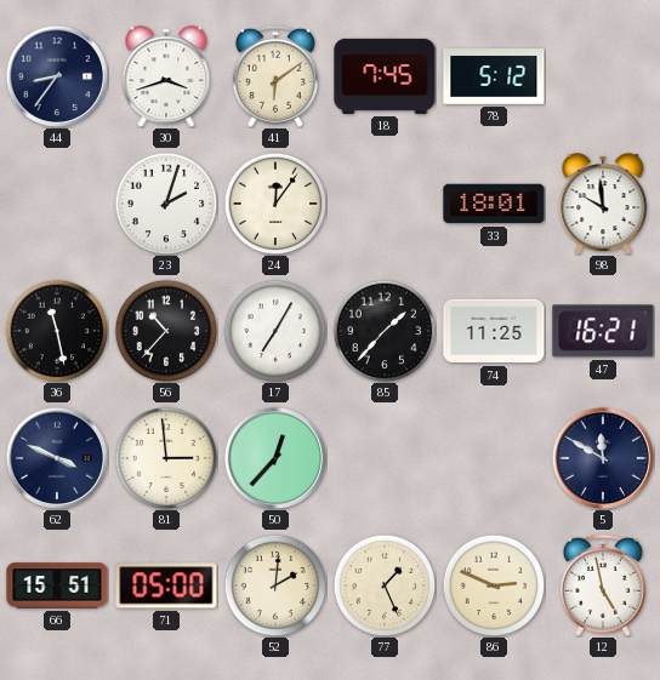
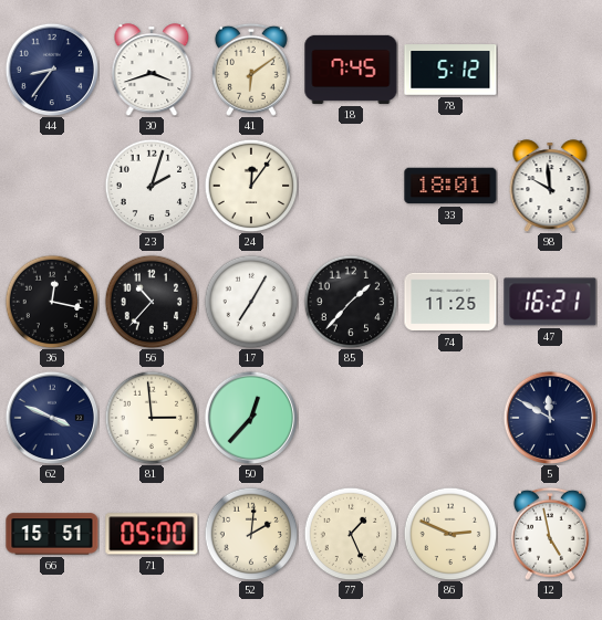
36: 11:28 -> 12:17
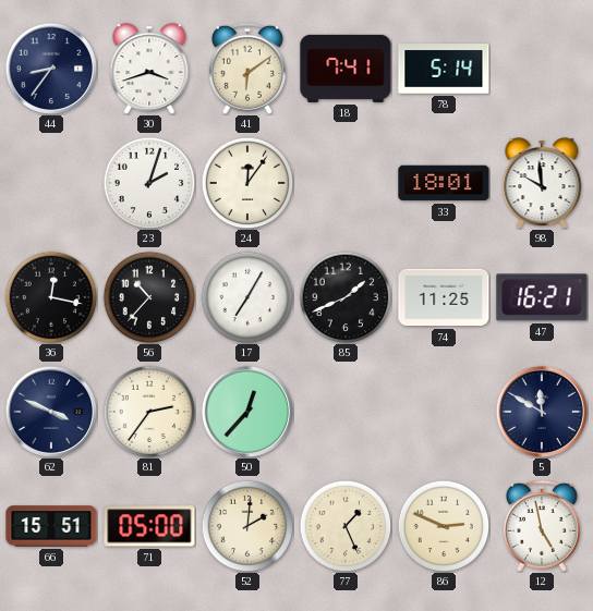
18: 7:45 -> 7:41
78: 5:12 -> 5:14
85: 1:37 -> 1:41
81: 2:59 -> 2:36
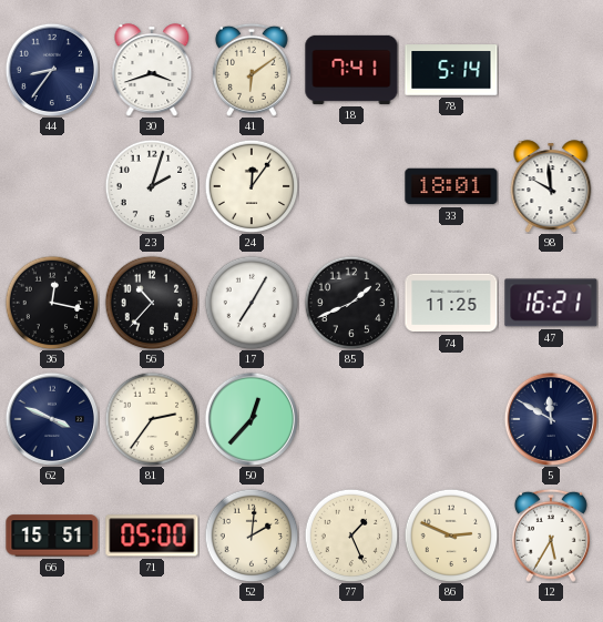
12: 4:58 -> 5:35
